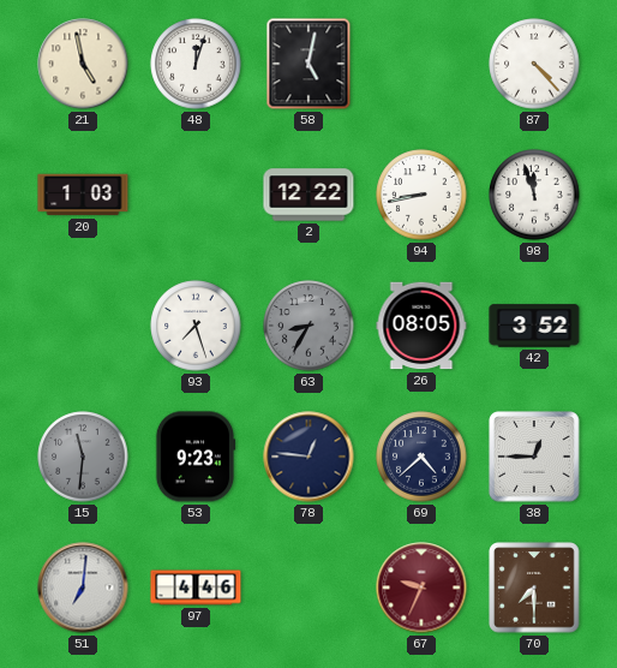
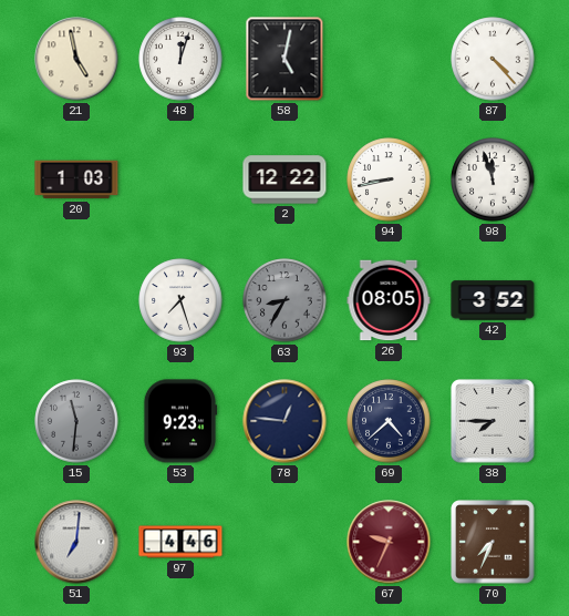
38: 12:45 -> 7:45
70: 7:30 -> 7:34
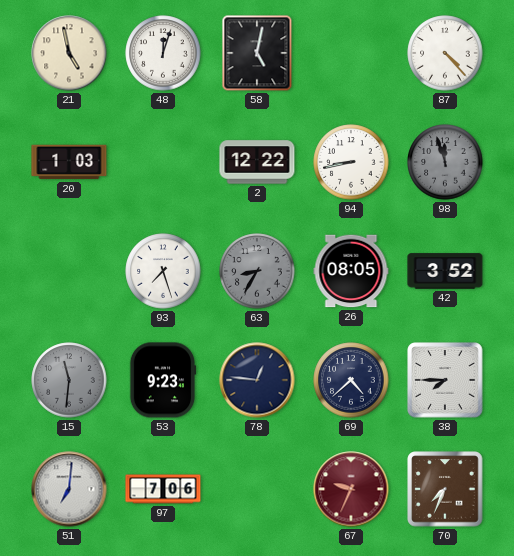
98 dial: white -> grey
97: 4:46 -> 7:06
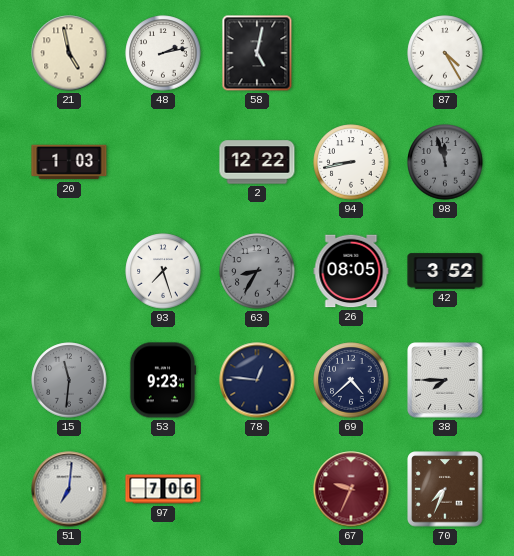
48: 12:03 -> 2:13
87: 4:23 -> 4:25
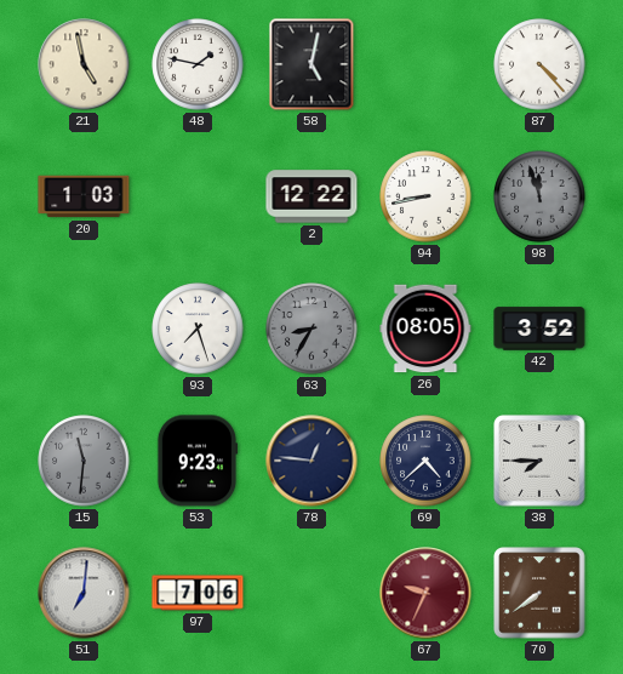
48: 2:13 -> 1:47
87: 4:25 -> 4:23
70: 7:34 -> 7:39
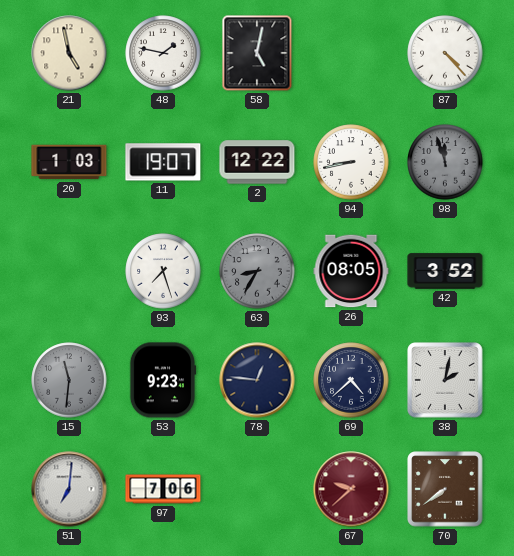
11: none -> 19:07
38: 7:45 -> 2:02
67: 9:34 -> 9:38
